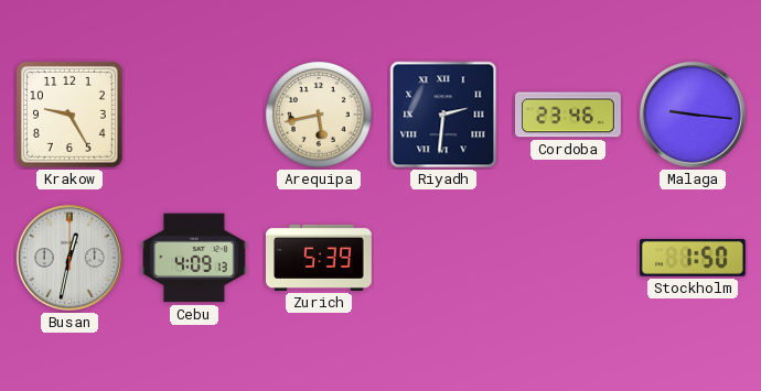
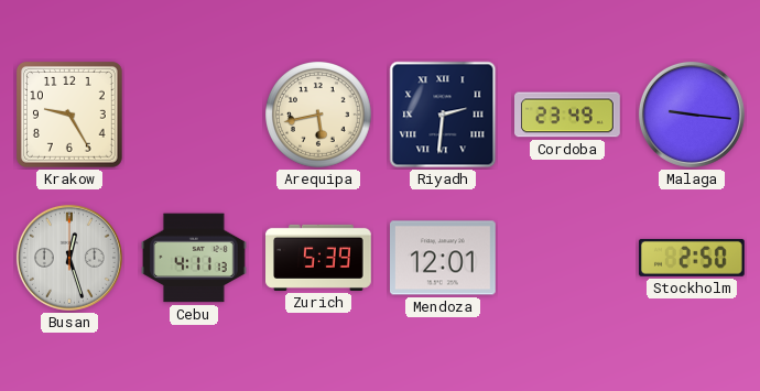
Cordoba: 23:46 -> 23:49
Busan: 12:32 -> 12:27
Cebu: 4:09 -> 4:11
Mendoza: none -> 12:01
Stockholm: 1:50 -> 2:50
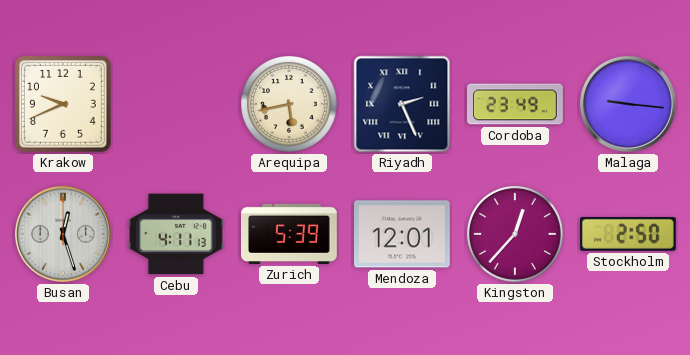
Krakow: 9:25 -> 9:41
Riyadh: 2:31 -> 2:26
Kingston: none -> 12:37
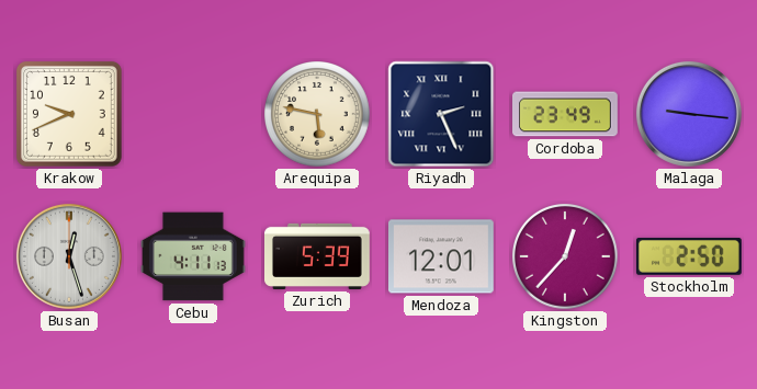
Arequipa: 5:43 -> 5:47
